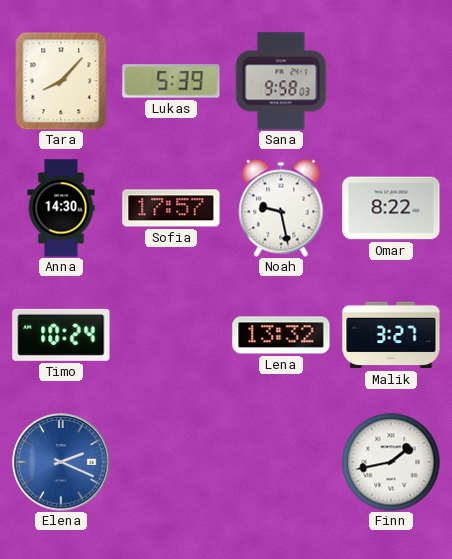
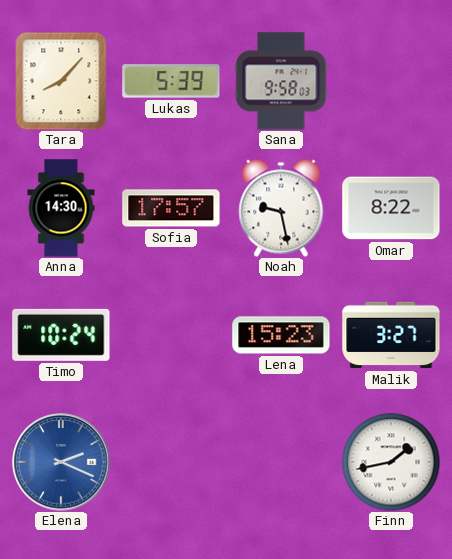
Lena: 13:32 -> 15:23
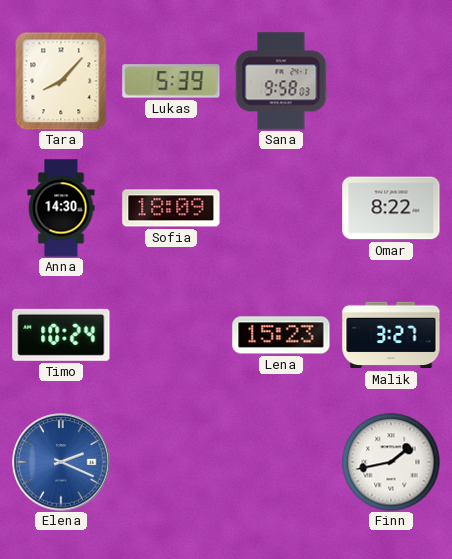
Sofia: 17:57 -> 18:09
Noah: 9:28 -> none
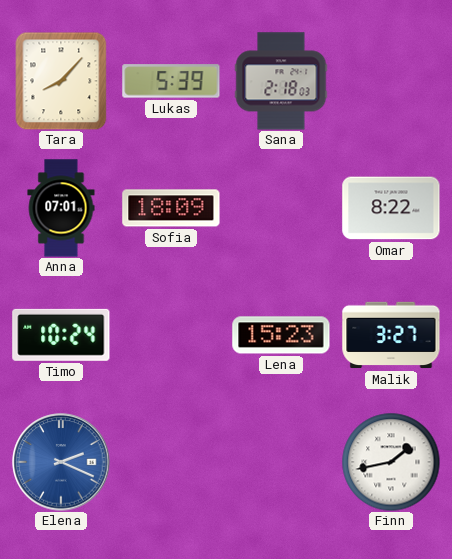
Sana: 9:58 -> 2:18
Anna: 14:30 -> 07:01
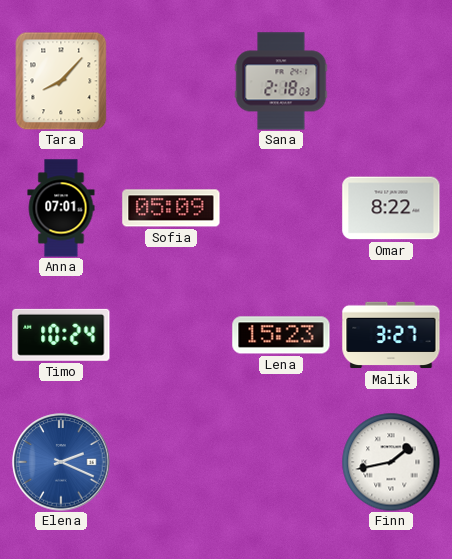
Lukas: 5:39 -> none
Sofia: 18:09 -> 05:09
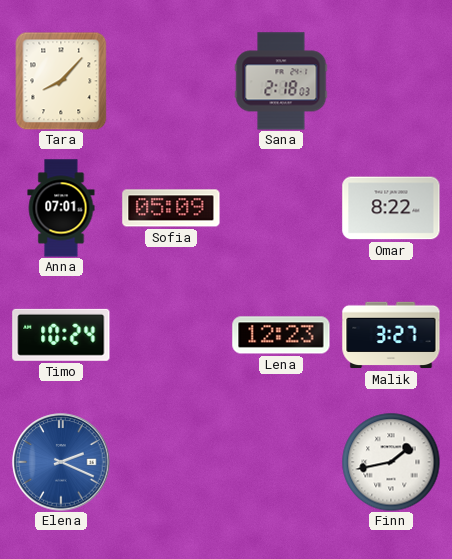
Lena: 15:23 -> 12:23
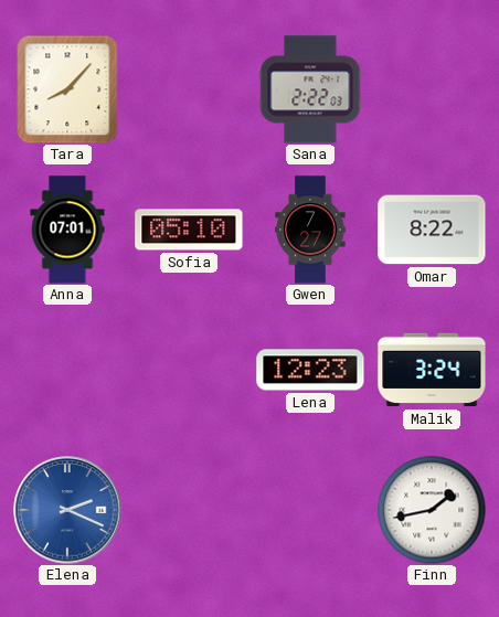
Sana: 2:18 -> 2:22
Sofia: 05:09 -> 05:10
Gwen: none -> 7:27
Timo: 10:24 -> none
Malik: 3:27 -> 3:24
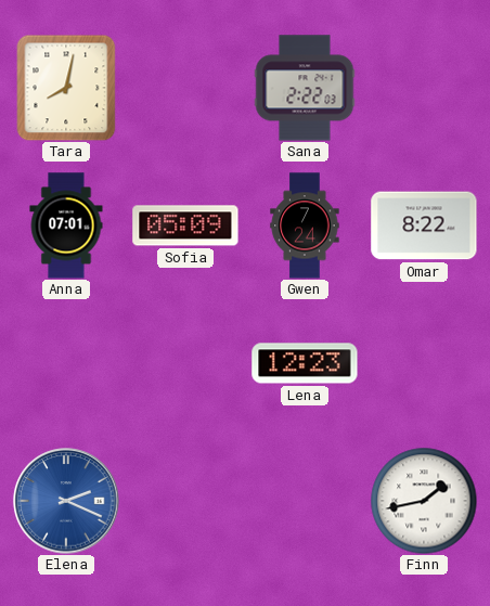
Tara: 8:07 -> 8:02
Sofia: 05:10 -> 05:09
Gwen: 7:27 -> 7:24
Malik: 3:24 -> none
